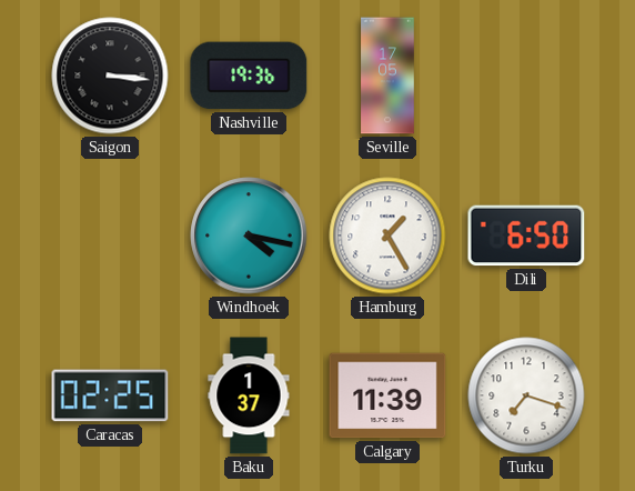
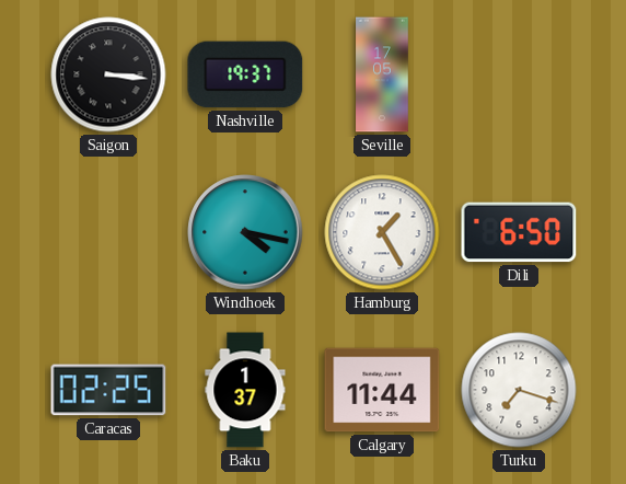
Nashville: 19:36 -> 19:37
Calgary: 11:39 -> 11:44
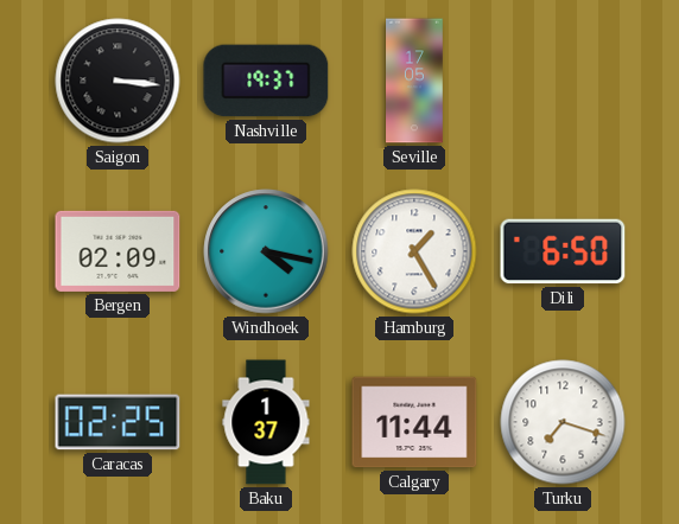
Bergen: none -> 02:09
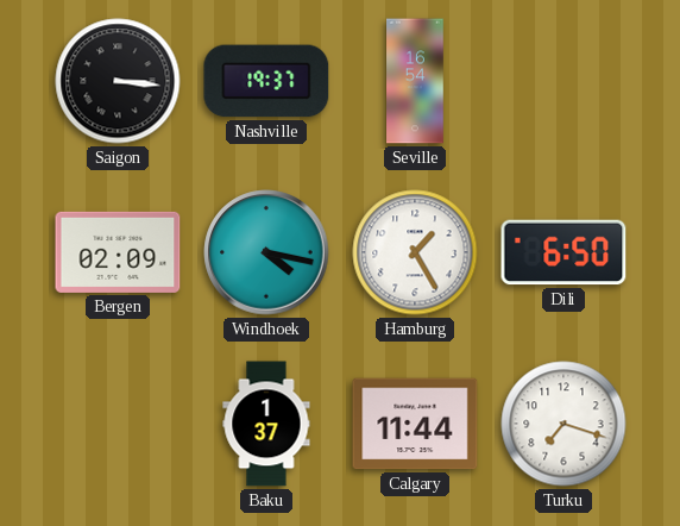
Seville: 17:05 -> 16:54
Caracas: 02:25 -> none
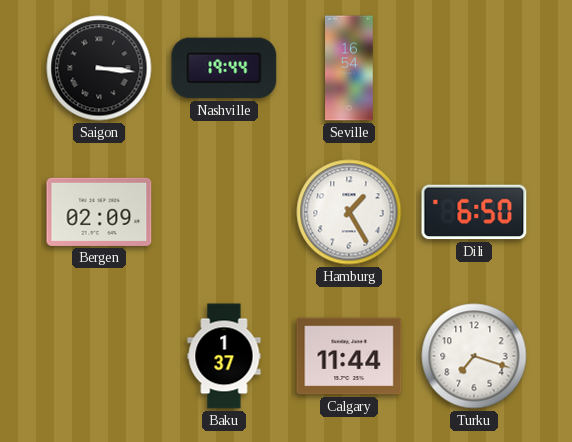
Nashville: 19:37 -> 19:44
Windhoek: 4:17 -> none
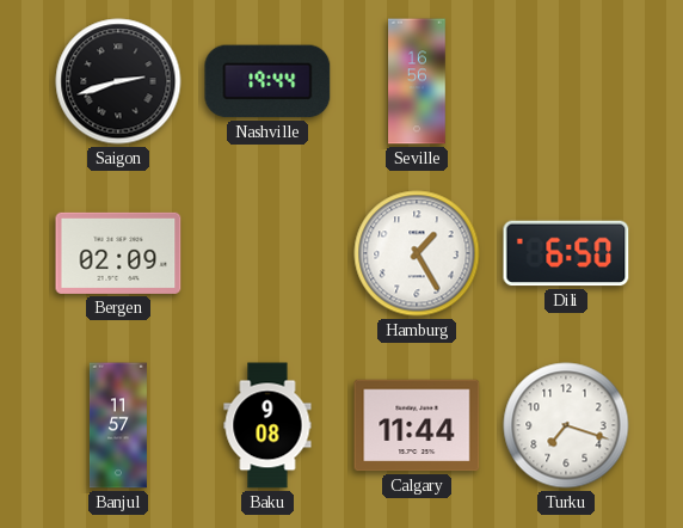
Saigon: 3:16 -> 2:42
Seville: 16:54 -> 16:56
Banjul: none -> 11:57
Baku: 1:37 -> 9:08
